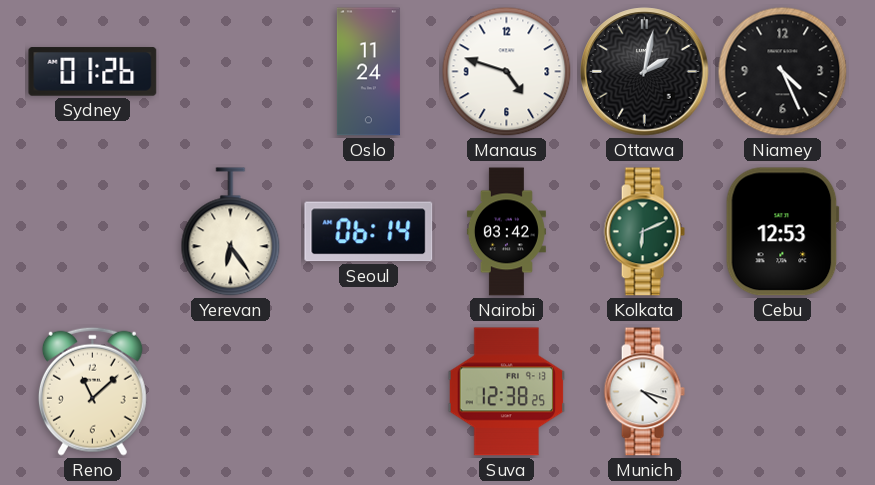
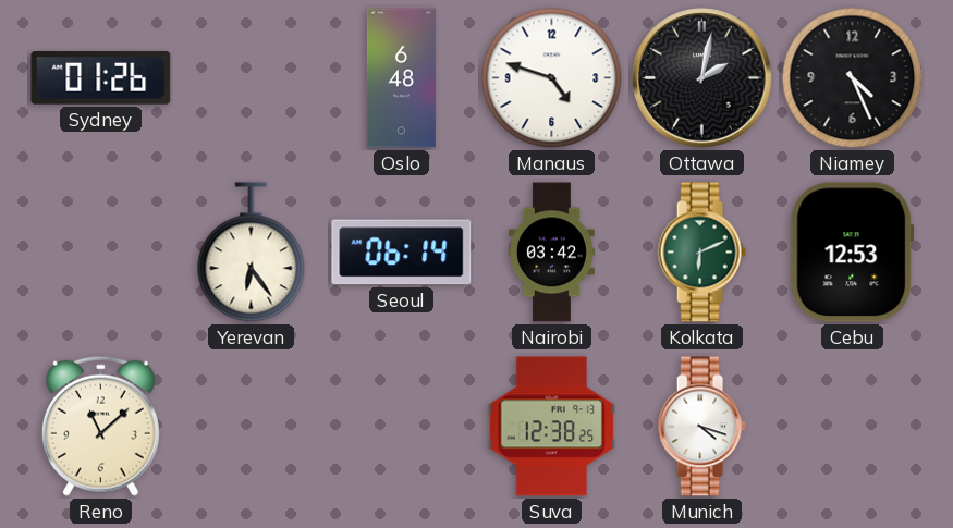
Oslo: 11:24 -> 6:48
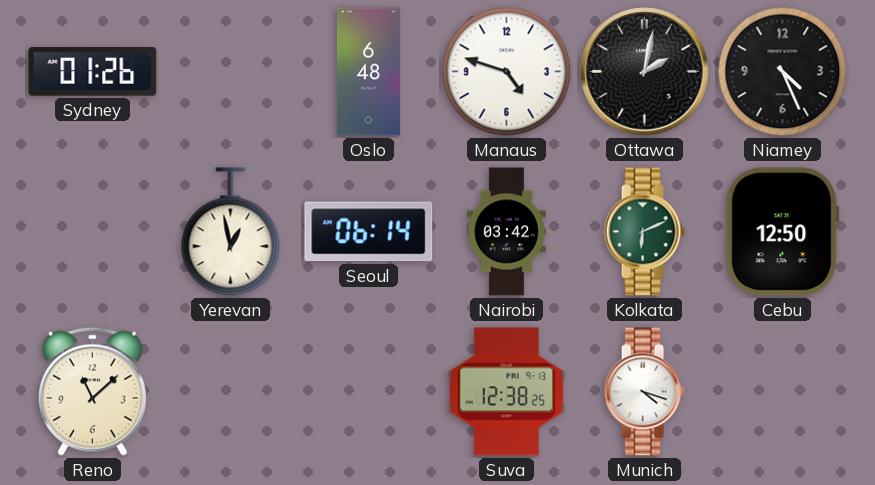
Yerevan: 6:24 -> 12:58
Cebu: 12:53 -> 12:50
